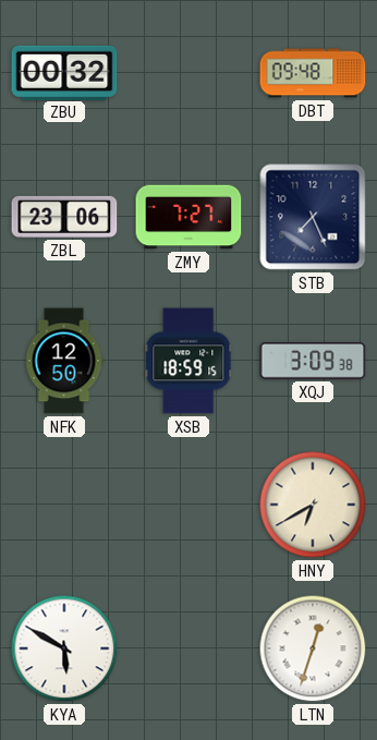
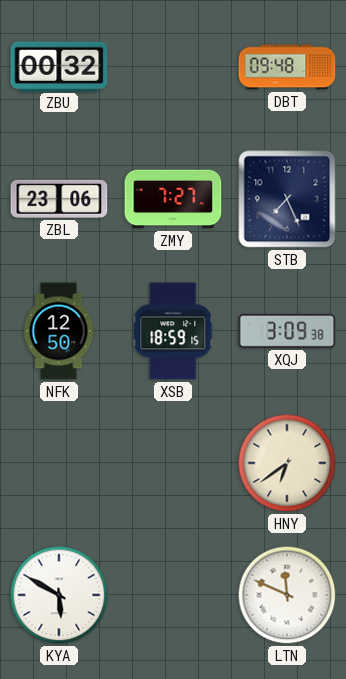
HNY: 6:40 -> 6:39
LTN: 12:33 -> 11:49
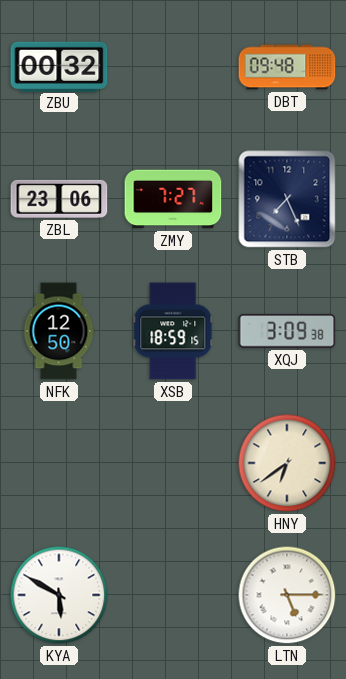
LTN: 11:49 -> 5:15
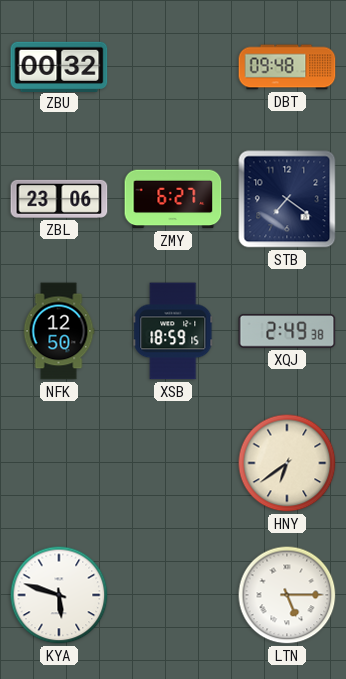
ZMY: 7:27 -> 6:27
STB: 7:26 -> 7:21
XQJ: 3:09 -> 2:49
KYA: 5:50 -> 5:48
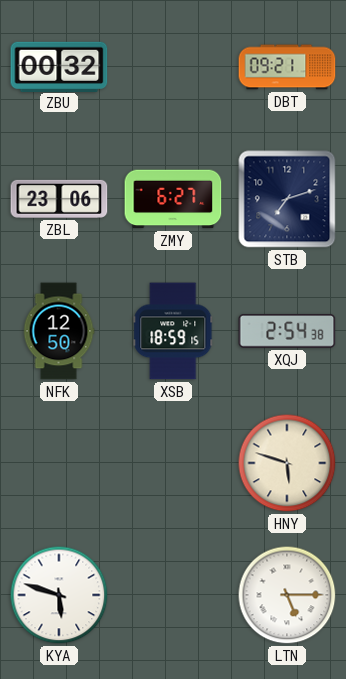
DBT: 09:48 -> 09:21
STB: 7:21 -> 7:12
XQJ: 2:49 -> 2:54
HNY: 6:39 -> 5:48
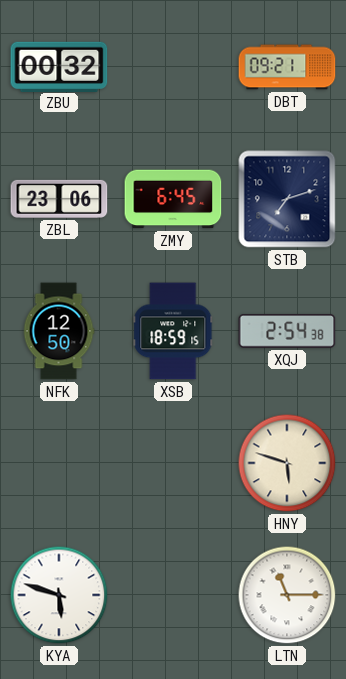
ZMY: 6:27 -> 6:45
LTN: 5:15 -> 11:15
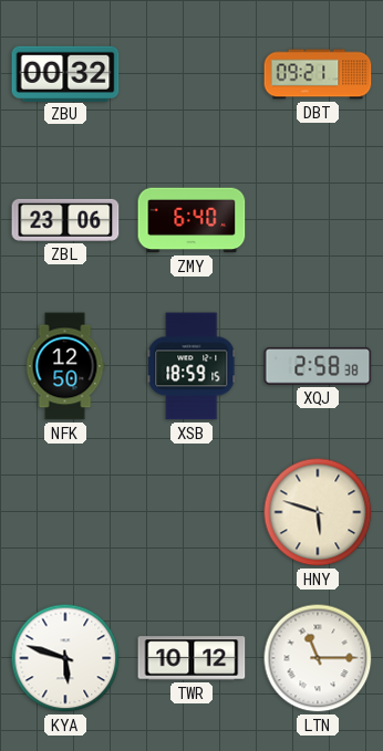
ZMY: 6:45 -> 6:40
STB: 7:12 -> none
XQJ: 2:54 -> 2:58
TWR: none -> 10:12
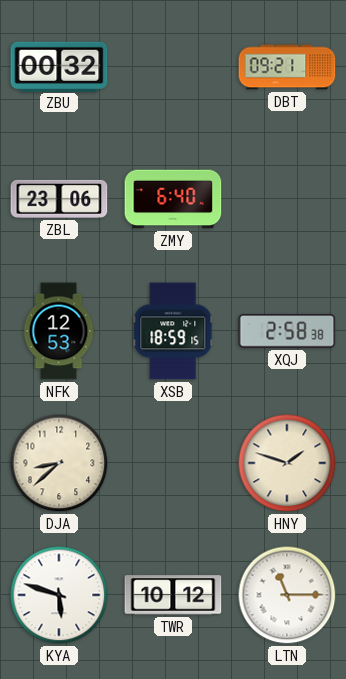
NFK: 12:50 -> 12:53
DJA: none -> 8:38
HNY: 5:48 -> 1:48
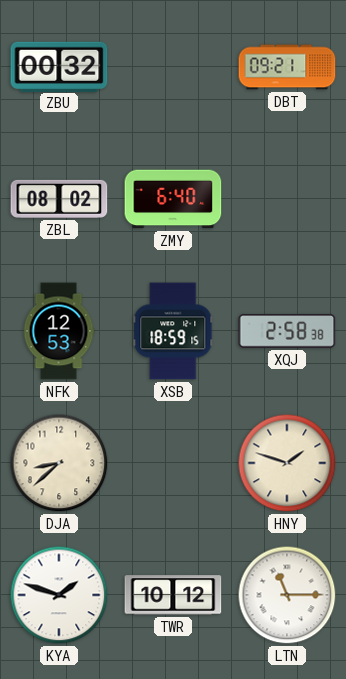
ZBL: 23:06 -> 08:02
KYA: 5:48 -> 1:48
